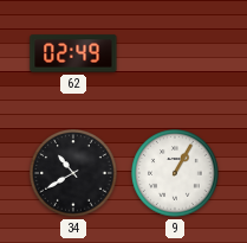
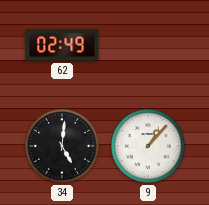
34: 10:40 -> 5:01
9: 1:05 -> 1:07
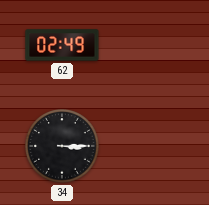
34: 5:01 -> 3:15
9: 1:07 -> none
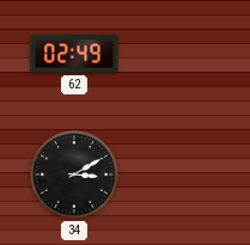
34: 3:15 -> 3:10
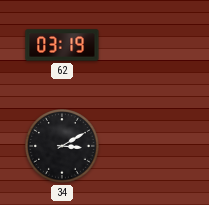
62: 02:49 -> 03:19
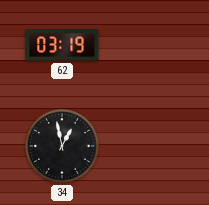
34: 3:10 -> 12:58
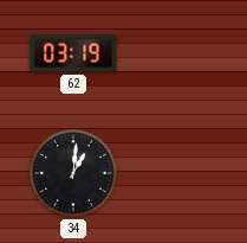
34: 12:58 -> 1:01
